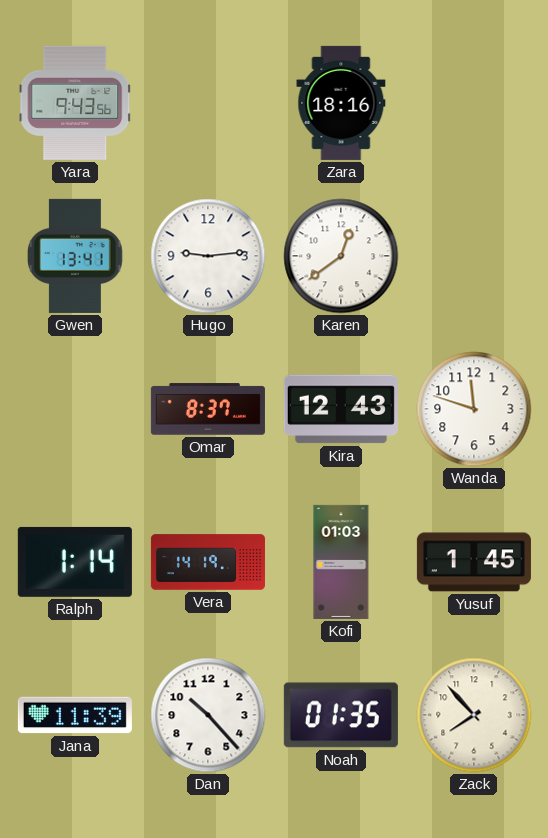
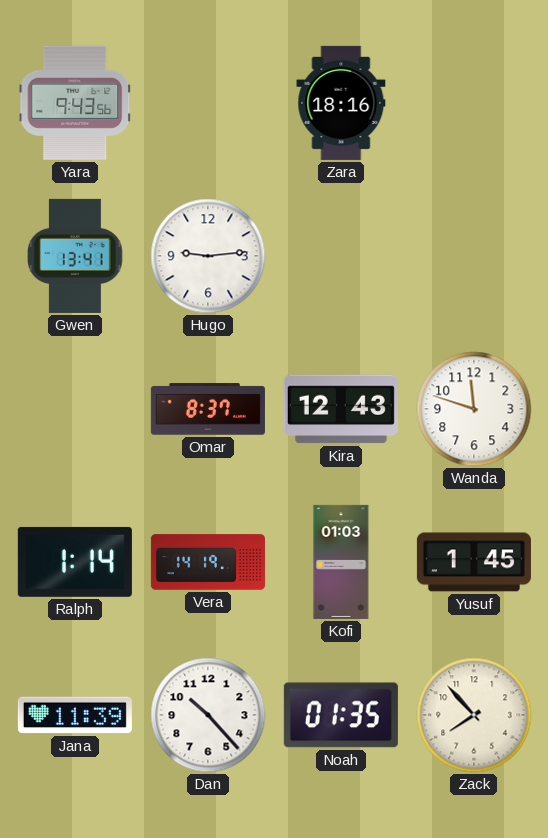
Karen: 12:39 -> none
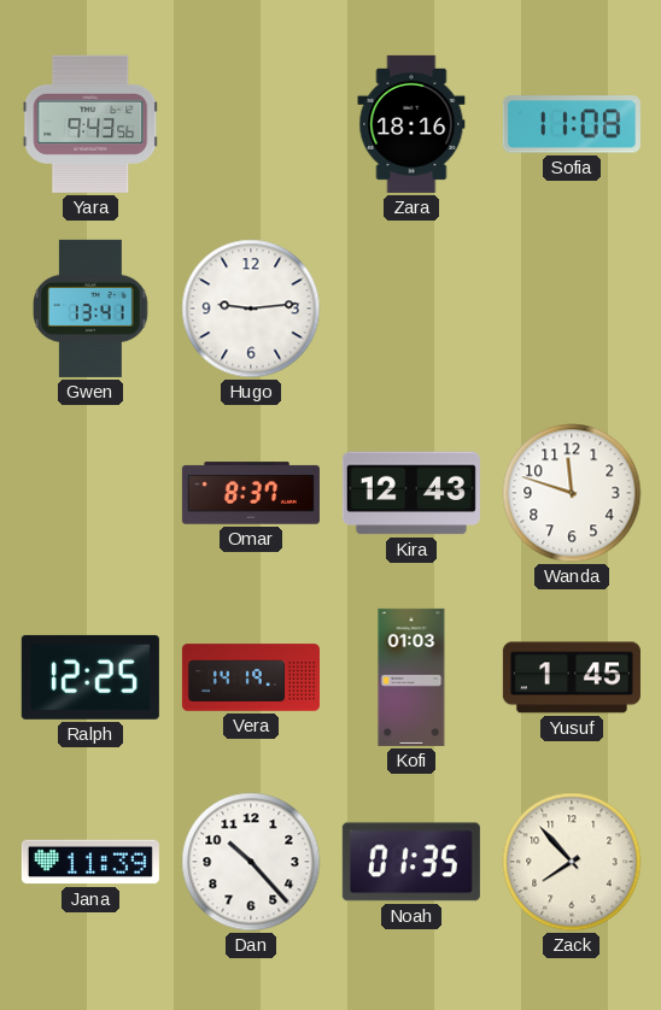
Sofia: none -> 11:08
Ralph: 1:14 -> 12:25
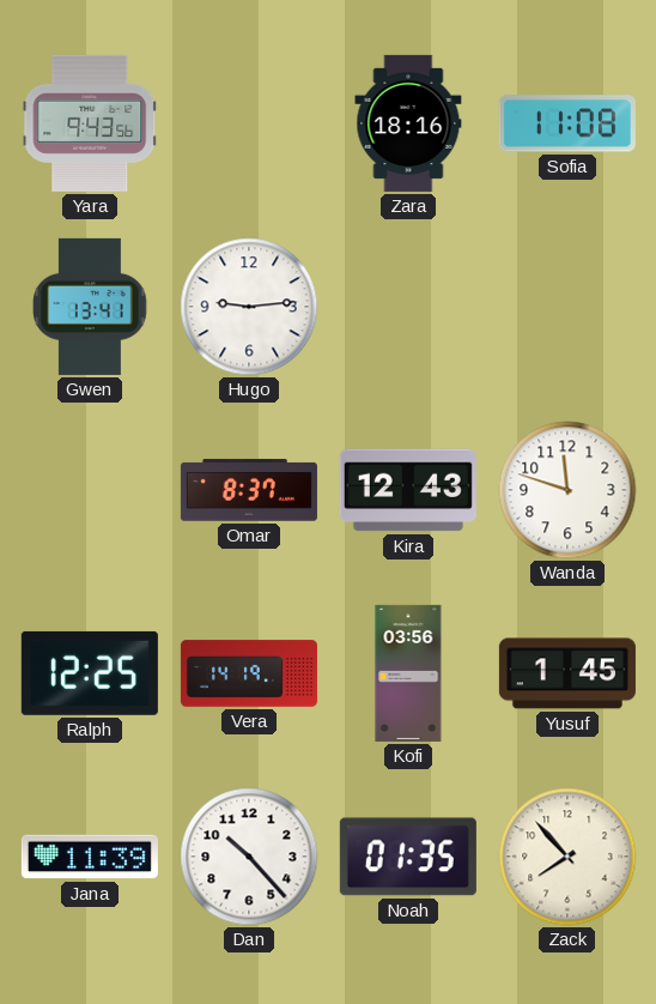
Kofi: 01:03 -> 03:56
